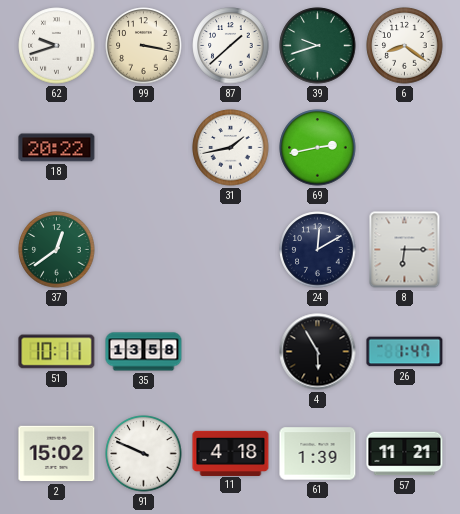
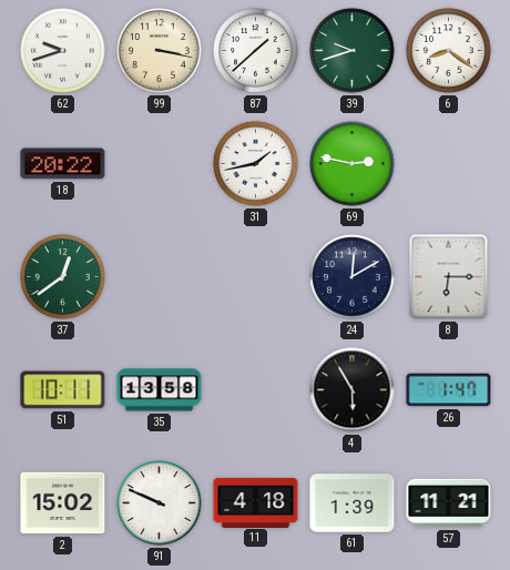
69: 2:43 -> 2:47
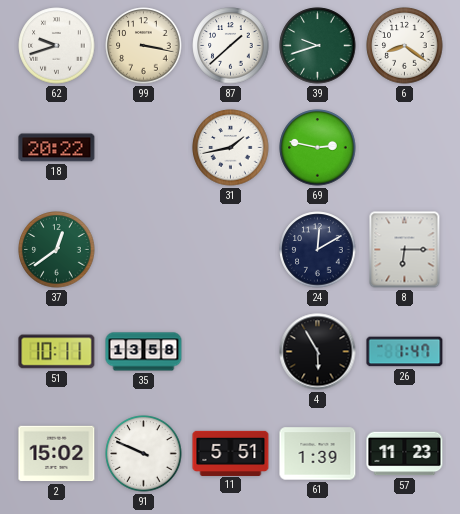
11: 4:18 -> 5:51
57: 11:21 -> 11:23
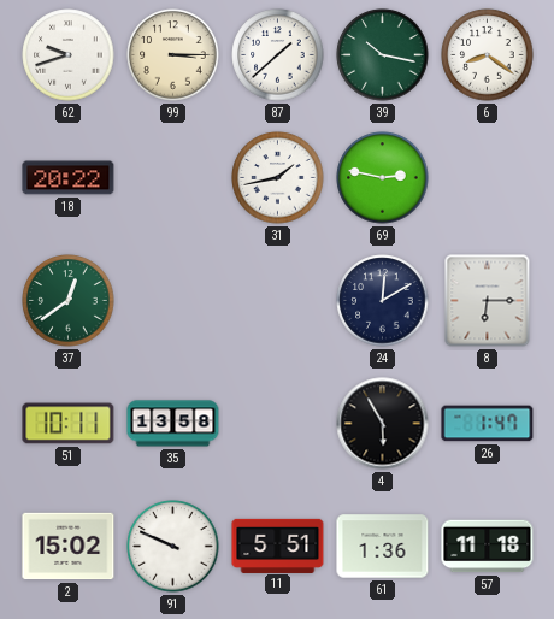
99: 3:17 -> 3:15
39: 9:42 -> 10:17
61: 1:39 -> 1:36
57: 11:23 -> 11:18
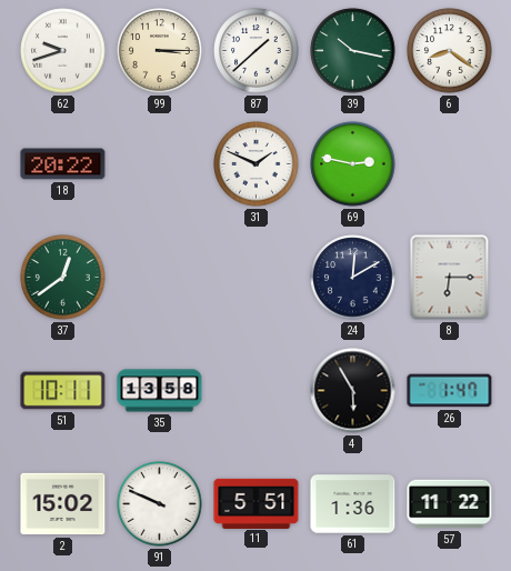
31: 1:43 -> 1:49
57: 11:18 -> 11:22
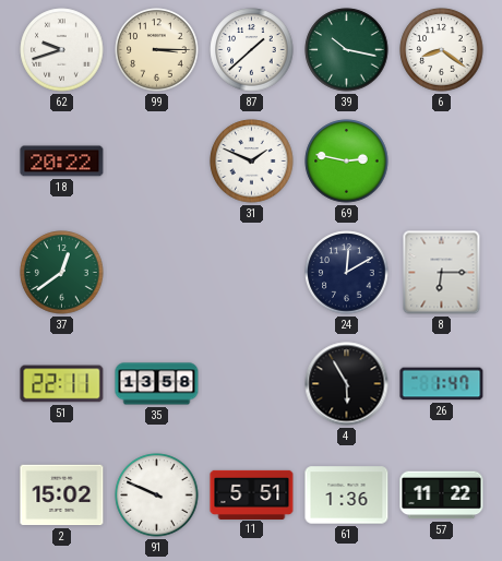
51: 10:11 -> 22:11
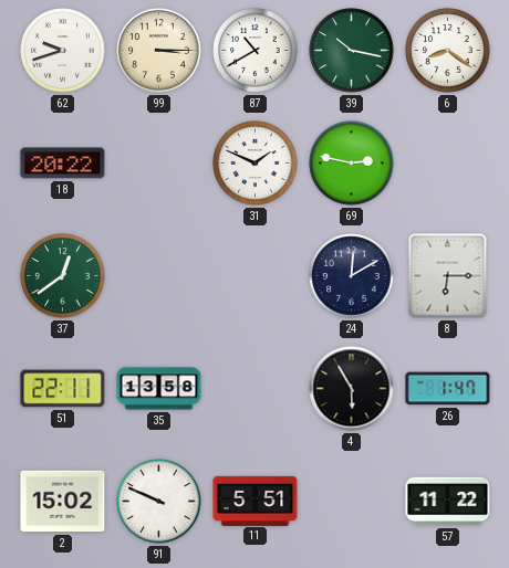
87: 1:38 -> 10:40
61: 1:36 -> none
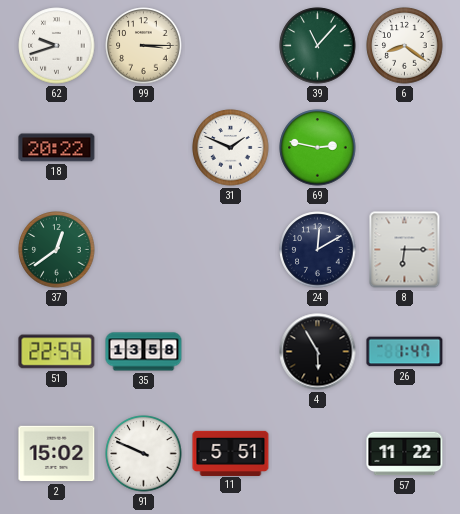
87: 10:40 -> none
39: 10:17 -> 11:07
51: 22:11 -> 22:59
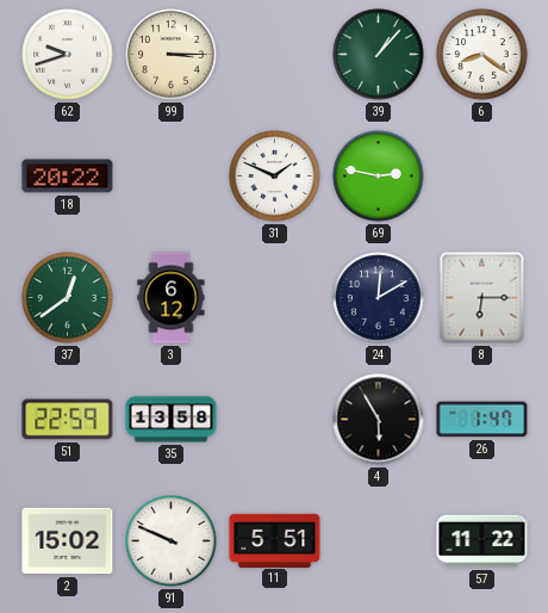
39: 11:07 -> 1:07
3: none -> 6:12
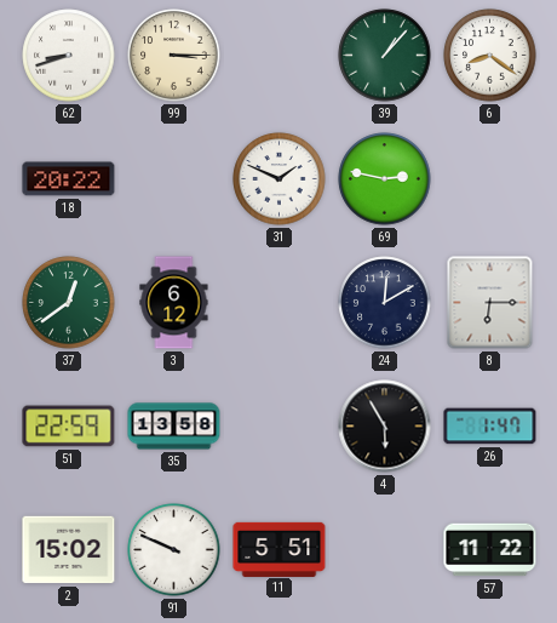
62: 9:42 -> 8:42
